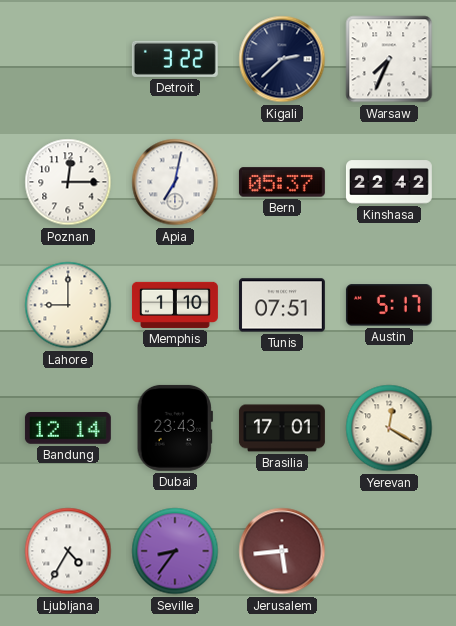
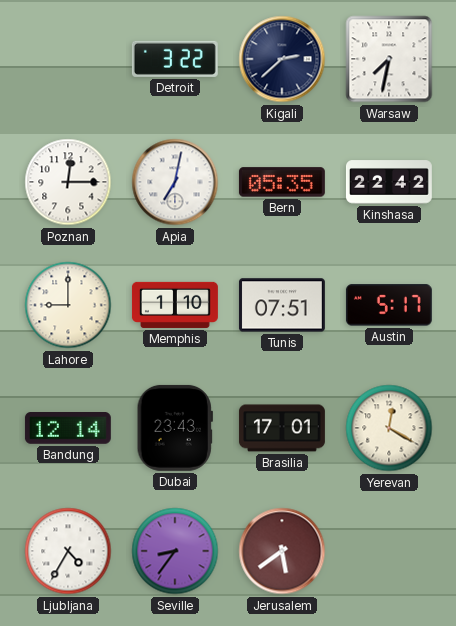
Warsaw: 7:34 -> 7:32
Bern: 05:37 -> 05:35
Jerusalem: 5:44 -> 5:39
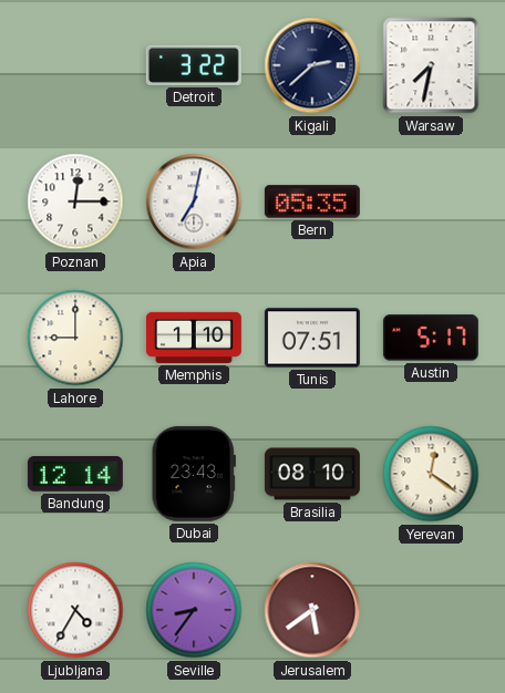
Kinshasa: 22:42 -> none
Brasilia: 17:01 -> 08:10
Yerevan: 12:20 -> 12:21
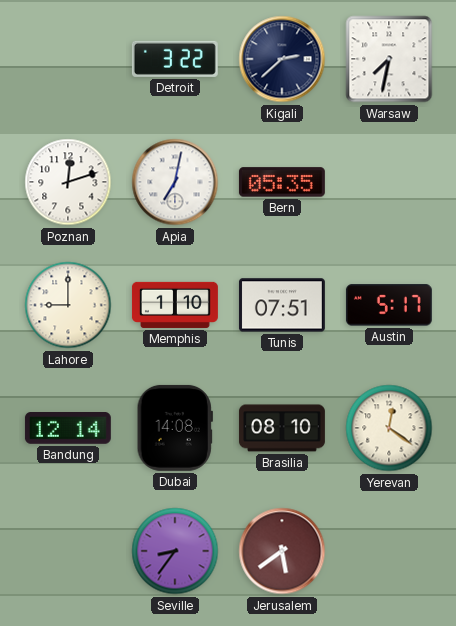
Poznan: 12:15 -> 12:12
Dubai: 23:43 -> 14:08
Ljubljana: 4:35 -> none
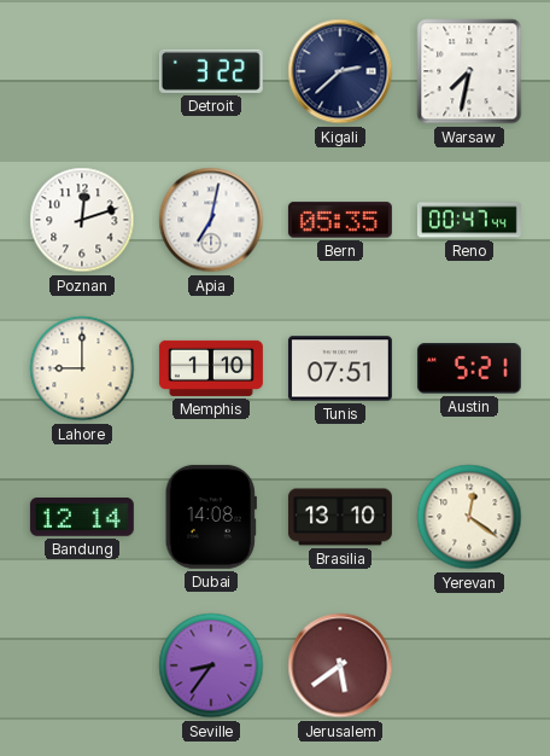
Reno: none -> 00:47
Austin: 5:17 -> 5:21
Brasilia: 08:10 -> 13:10
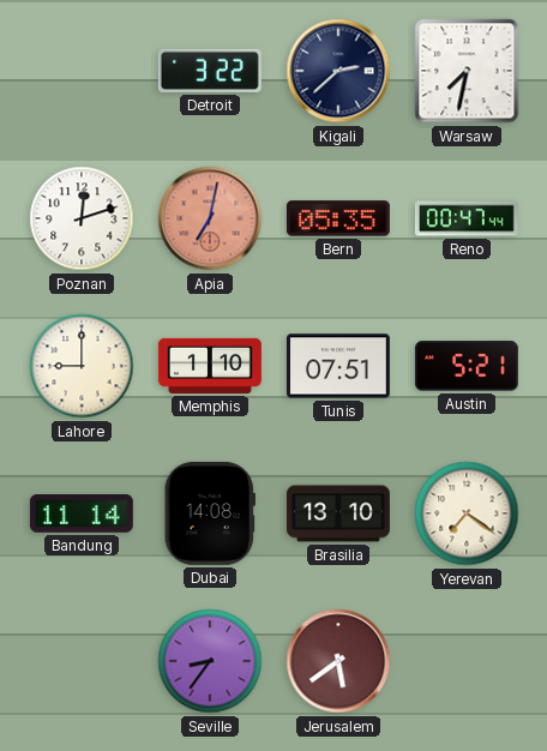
Apia dial: white -> salmon
Bandung: 12:14 -> 11:14
Yerevan: 12:21 -> 7:21
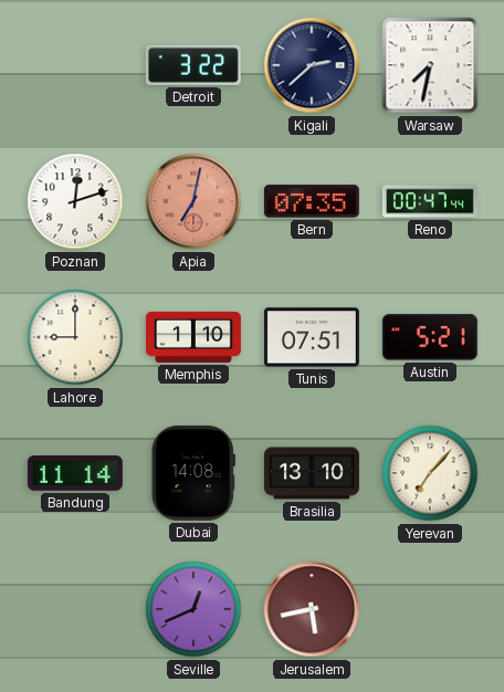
Bern: 05:35 -> 07:35
Yerevan: 7:21 -> 7:07
Seville: 8:36 -> 12:41
Jerusalem: 5:39 -> 5:43
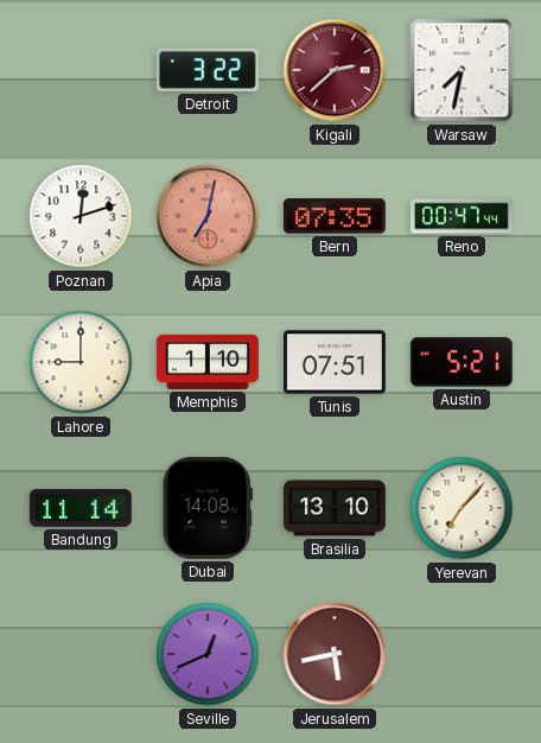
Kigali dial: navy -> burgundy
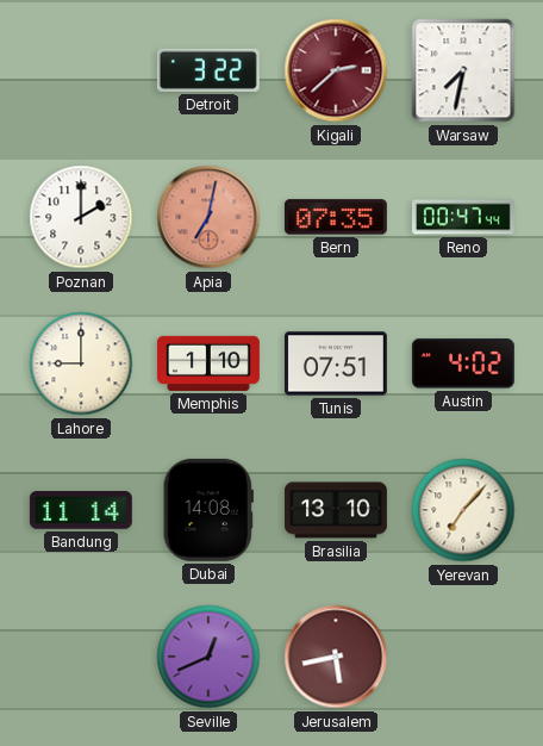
Poznan: 12:12 -> 2:00
Austin: 5:21 -> 4:02
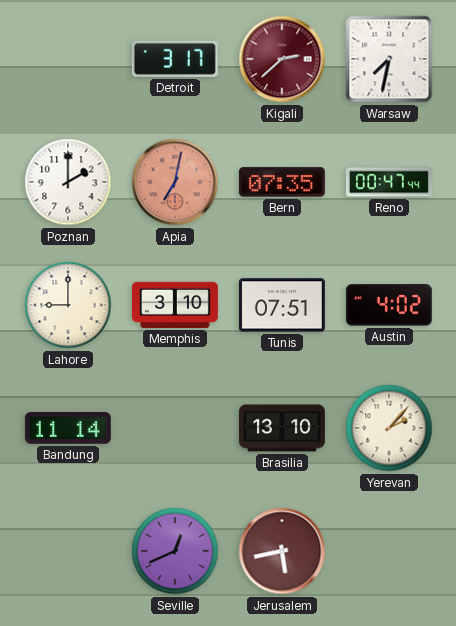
Detroit: 3:22 -> 3:17
Memphis: 1:10 -> 3:10
Dubai: 14:08 -> none
Yerevan: 7:07 -> 2:07
